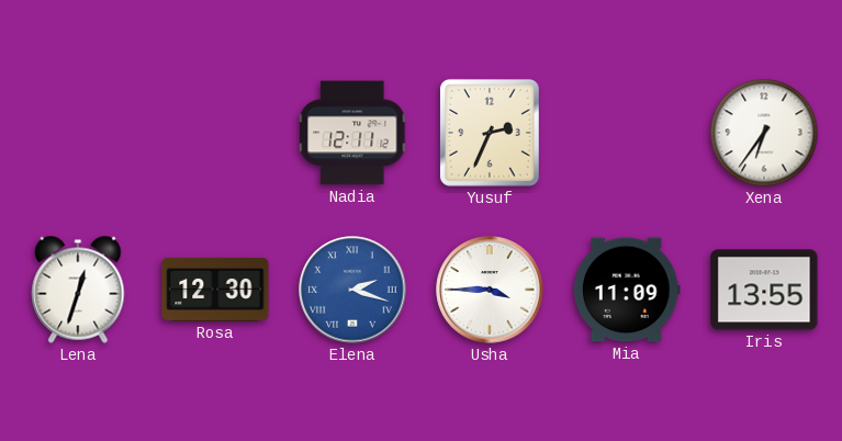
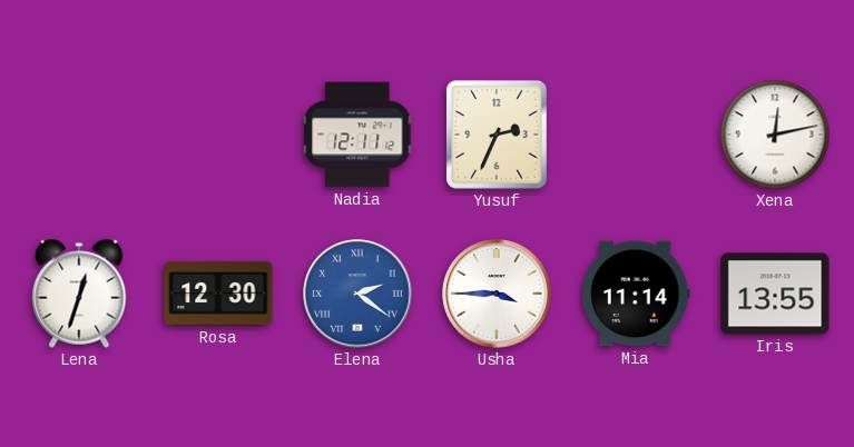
Xena: 6:36 -> 12:13
Elena: 2:18 -> 2:21
Mia: 11:09 -> 11:14
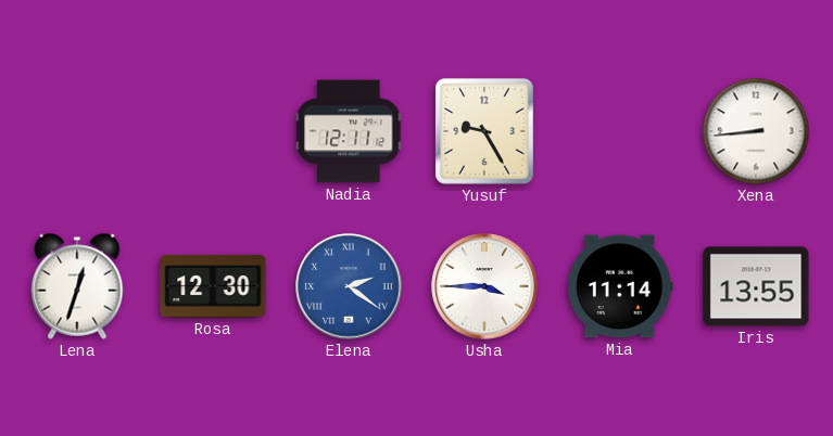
Yusuf: 2:34 -> 9:25
Xena: 12:13 -> 8:44
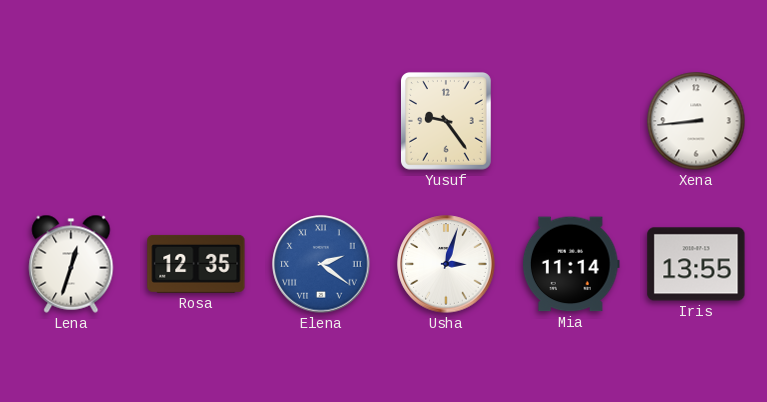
Nadia: 12:11 -> none
Yusuf: 9:25 -> 9:24
Rosa: 12:30 -> 12:35
Usha: 3:45 -> 3:03
